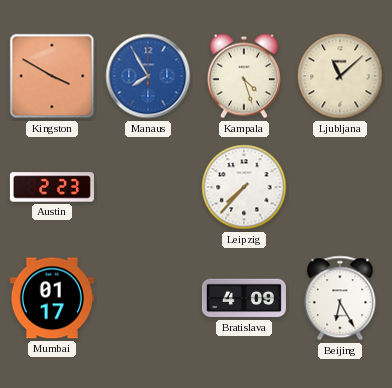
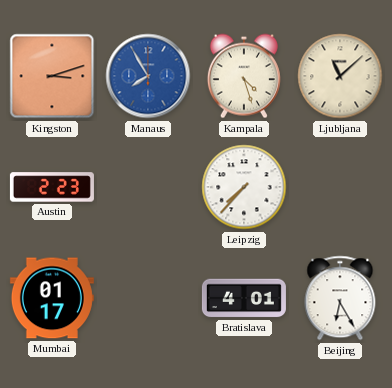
Kingston: 3:50 -> 3:12
Bratislava: 4:09 -> 4:01
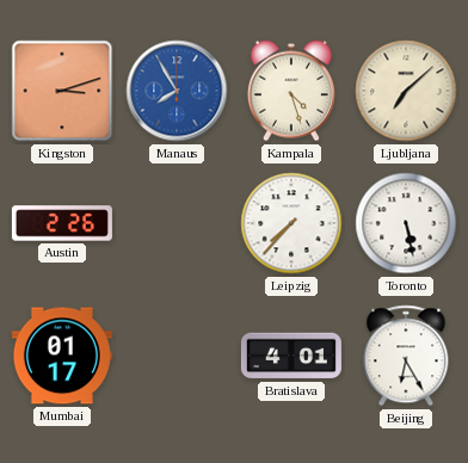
Ljubljana: 11:08 -> 7:08
Austin: 2:23 -> 2:26
Toronto: none -> 5:28
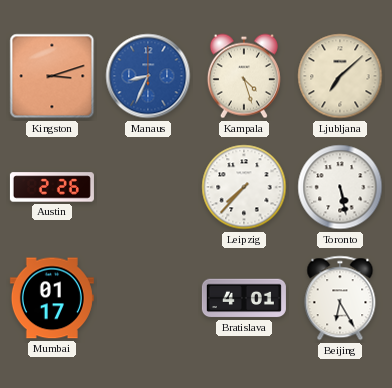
Manaus: 7:55 -> 8:34
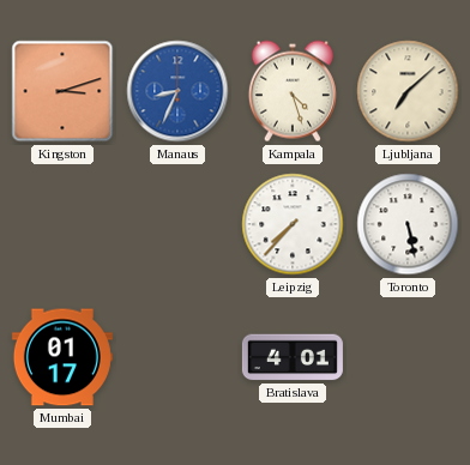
Austin: 2:26 -> none
Beijing: 6:25 -> none
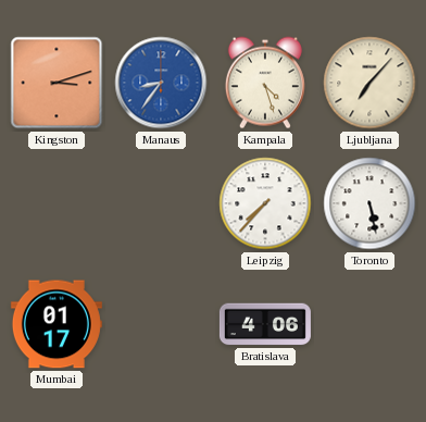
Manaus: 8:34 -> 8:36
Ljubljana: 7:08 -> 7:07
Bratislava: 4:01 -> 4:06
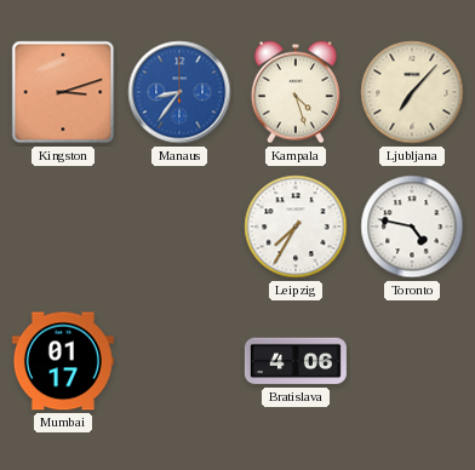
Leipzig: 7:37 -> 7:35
Toronto: 5:28 -> 4:47
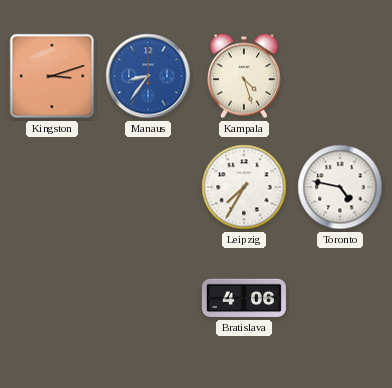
Ljubljana: 7:07 -> none
Mumbai: 01:17 -> none
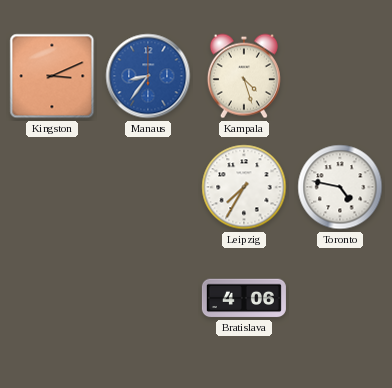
Kingston: 3:12 -> 3:11
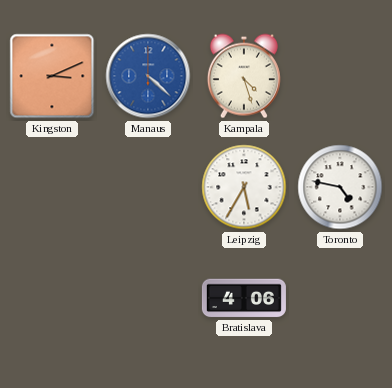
Manaus: 8:36 -> 4:22
Leipzig: 7:35 -> 5:35
